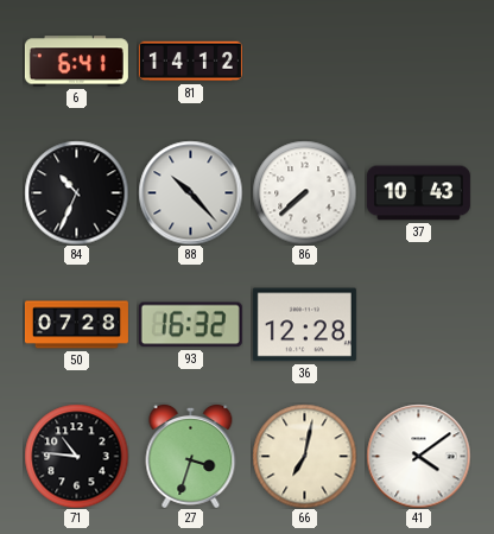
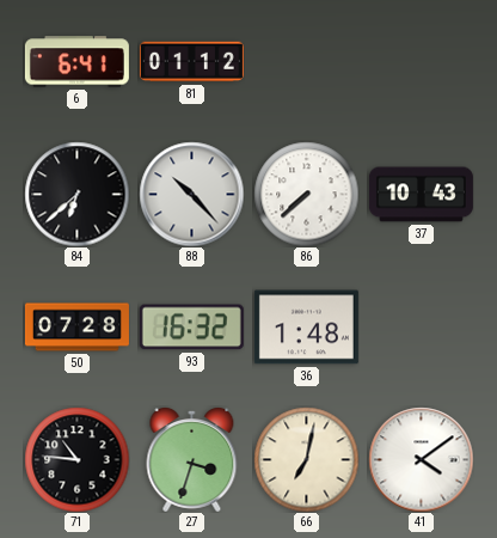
81: 14:12 -> 01:12
84: 10:34 -> 6:38
36: 12:28 -> 1:48
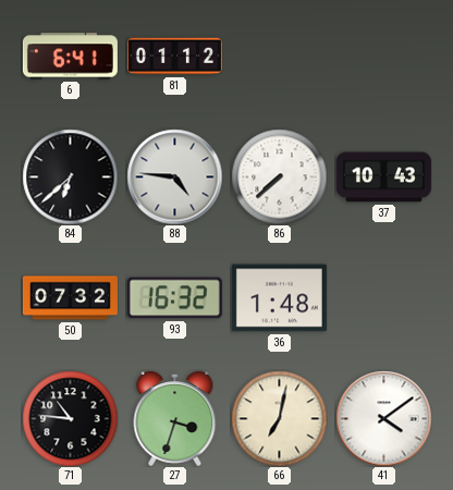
88: 10:23 -> 4:46
50: 07:28 -> 07:32
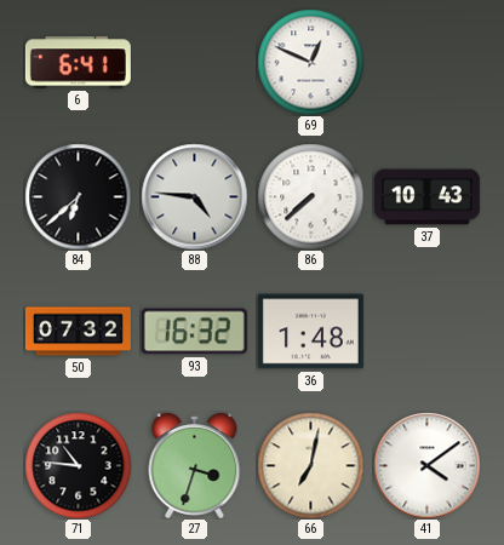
81: 01:12 -> none
69: none -> 12:49
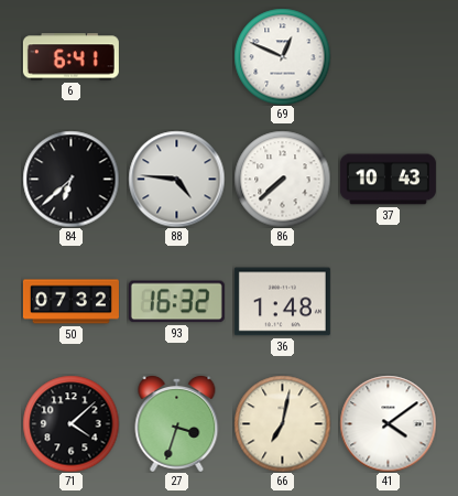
71: 10:46 -> 4:08
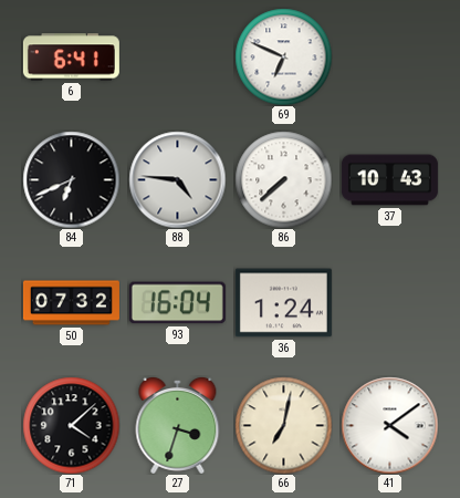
69: 12:49 -> 6:49
84: 6:38 -> 6:41
93: 16:32 -> 16:04
36: 1:48 -> 1:24
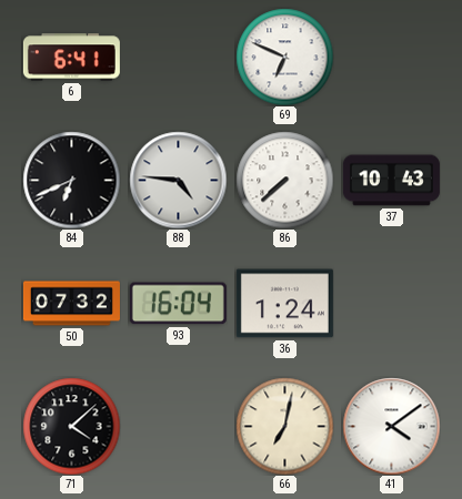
27: 3:33 -> none
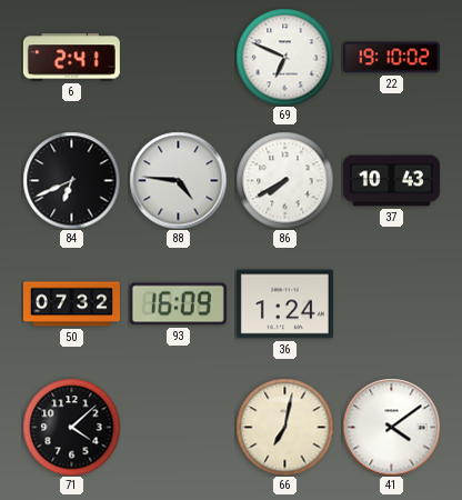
6: 6:41 -> 2:41
22: none -> 19:10
86: 7:38 -> 7:40
93: 16:04 -> 16:09
